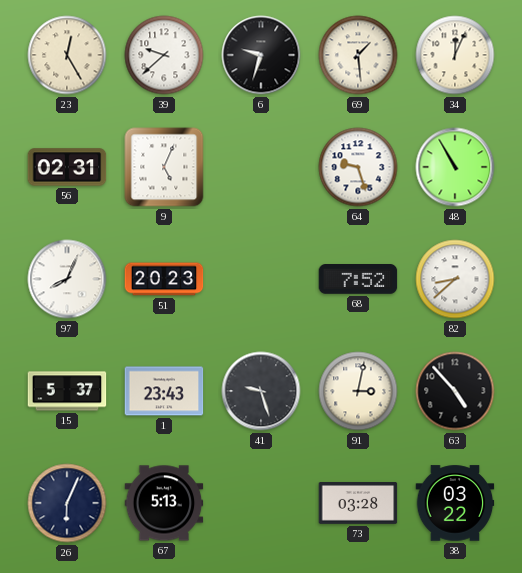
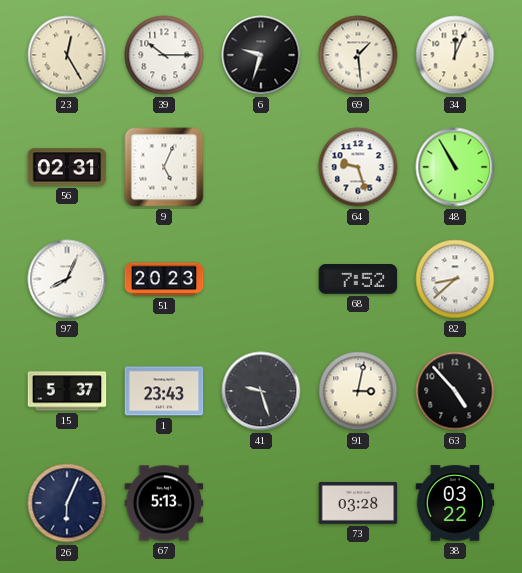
39: 9:38 -> 10:15
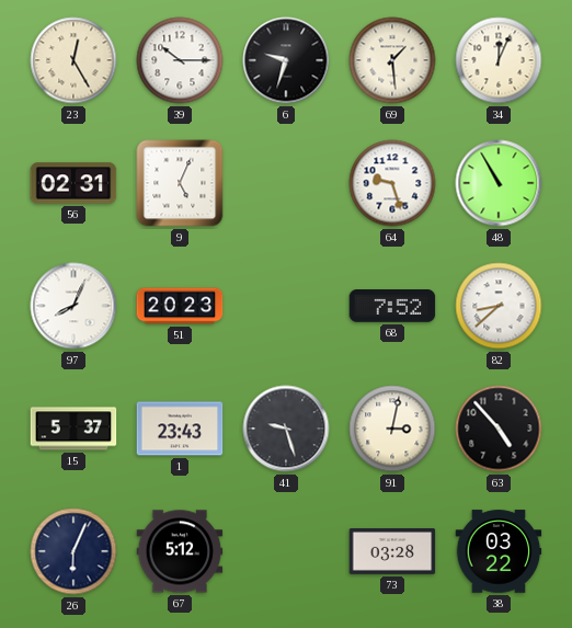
67: 5:13 -> 5:12
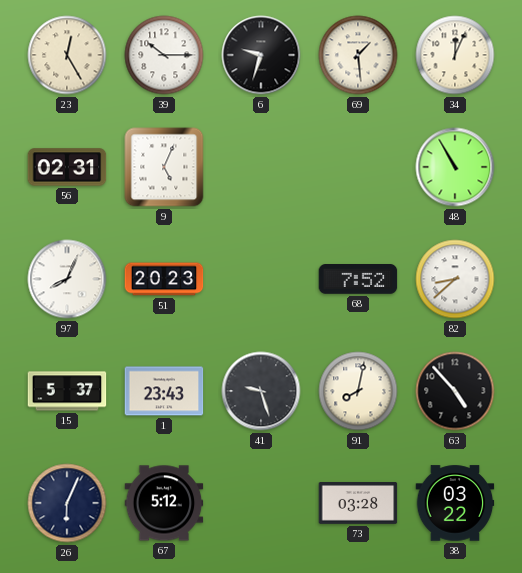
64: 9:27 -> none
91: 3:02 -> 8:02
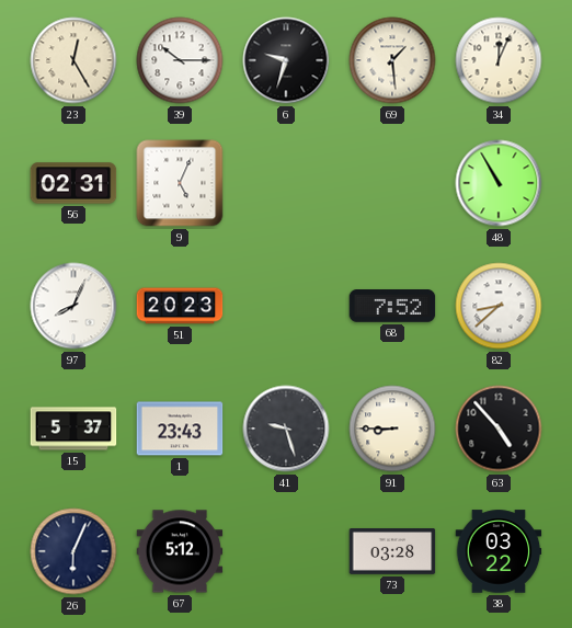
91: 8:02 -> 8:45
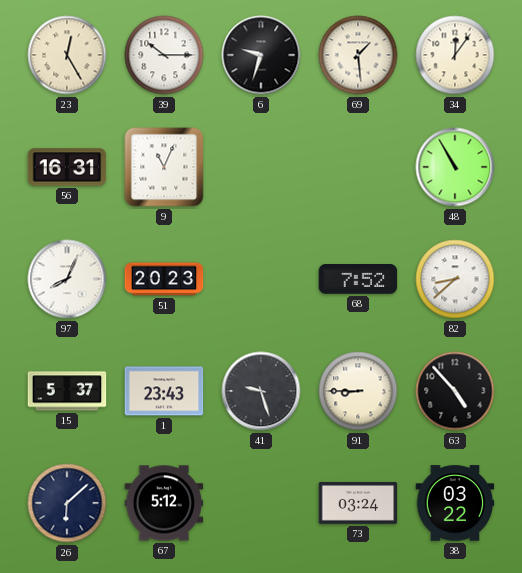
34: 12:04 -> 12:06
56: 02:31 -> 16:31
9: 5:04 -> 11:04
26: 6:04 -> 6:08
73: 03:28 -> 03:24
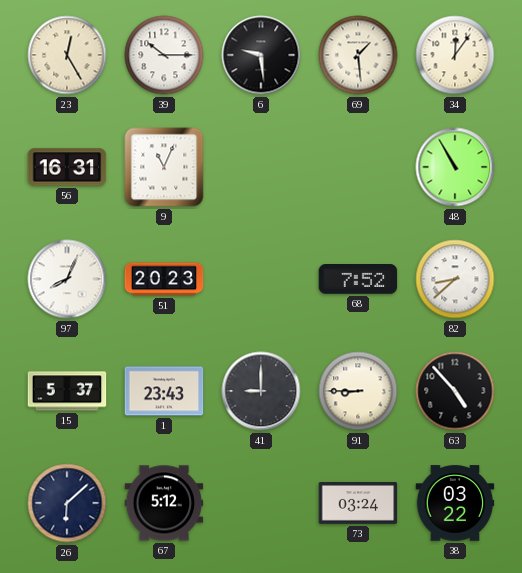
6: 9:33 -> 9:29
41: 9:27 -> 9:00
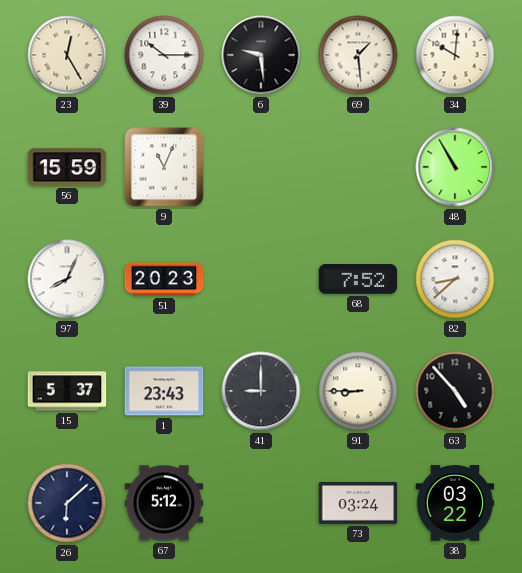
34: 12:06 -> 10:01
56: 16:31 -> 15:59
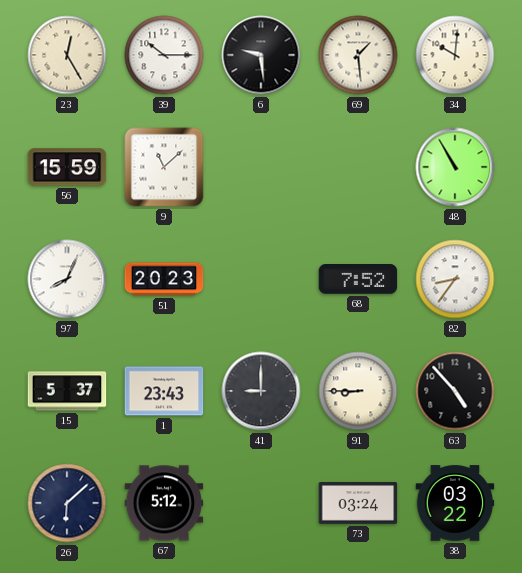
9: 11:04 -> 11:08
82: 8:38 -> 8:36
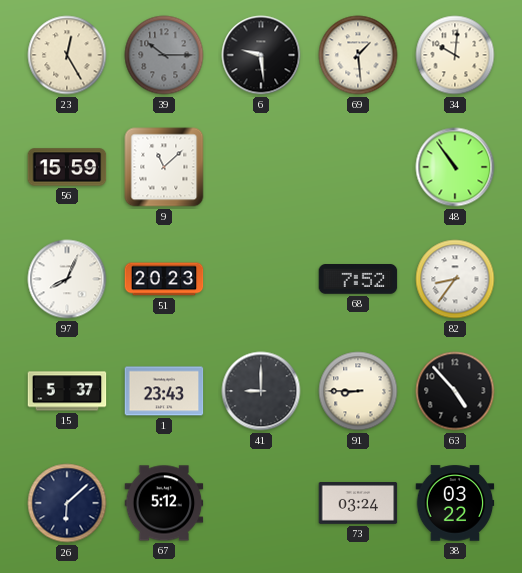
39 dial: white -> grey
48: 10:55 -> 10:54
